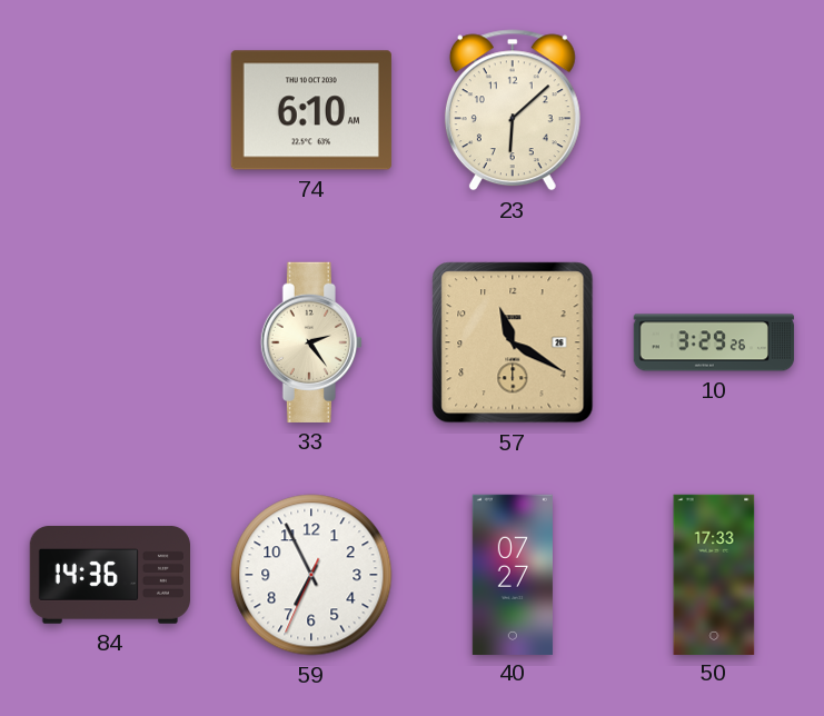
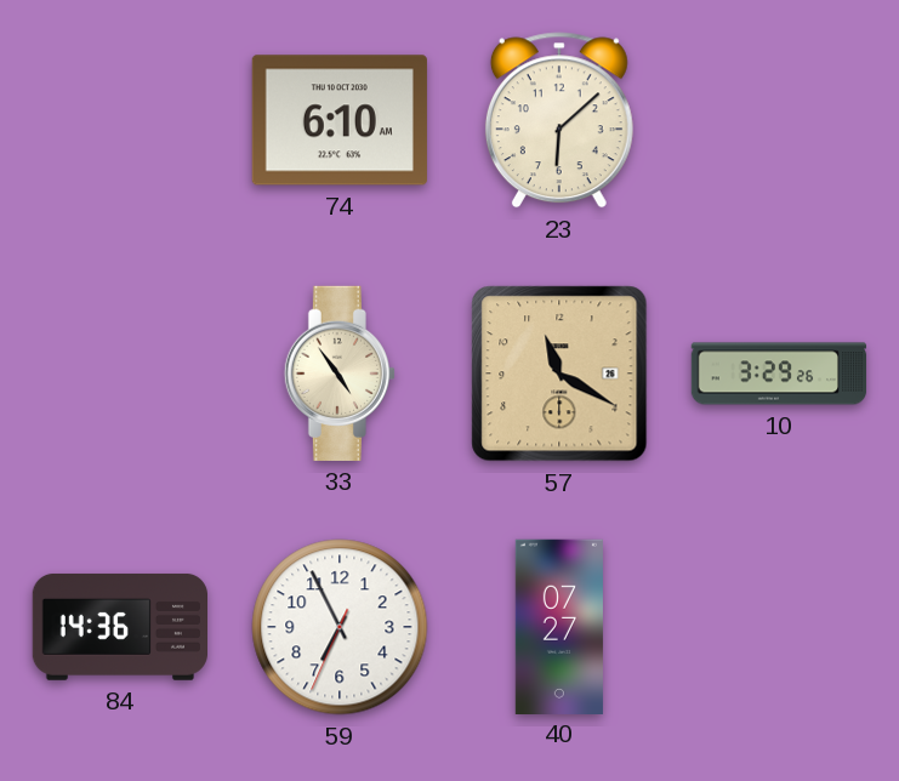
33: 2:24 -> 4:54
50: 17:33 -> none
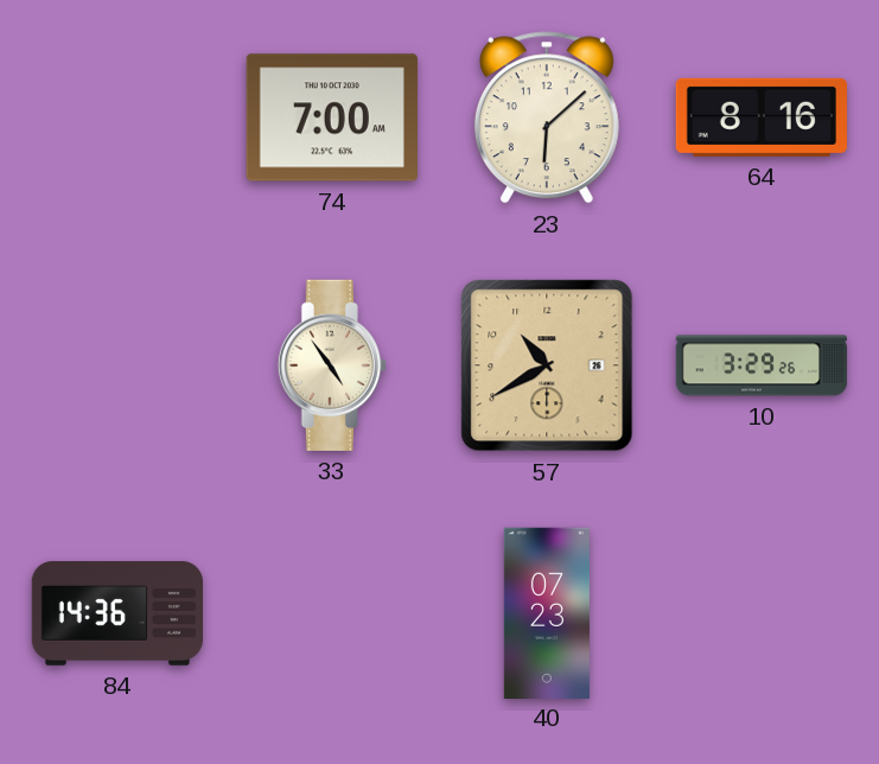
74: 6:10 -> 7:00
64: none -> 8:16
57: 11:20 -> 10:40
59: 6:55 -> none
40: 07:27 -> 07:23
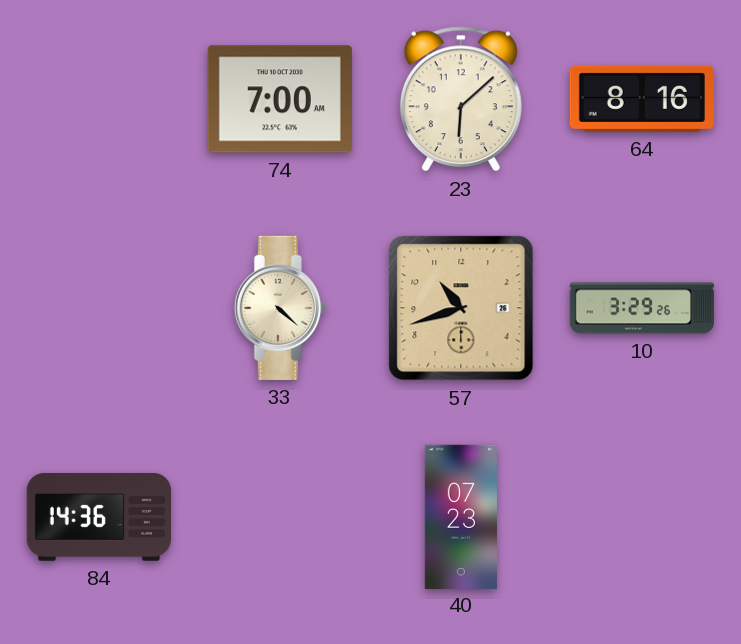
33: 4:54 -> 4:22
57: 10:40 -> 10:42
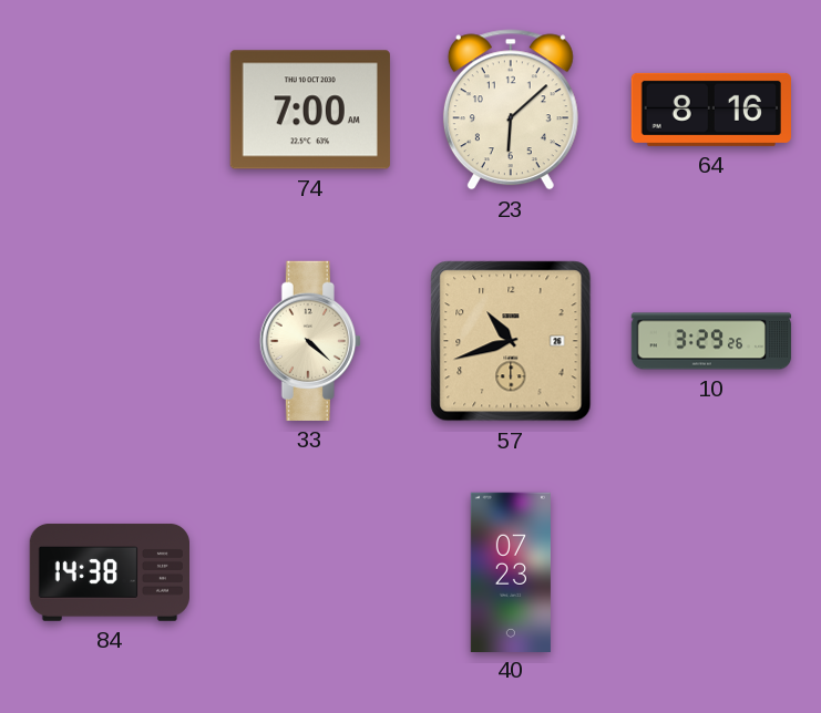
84: 14:36 -> 14:38
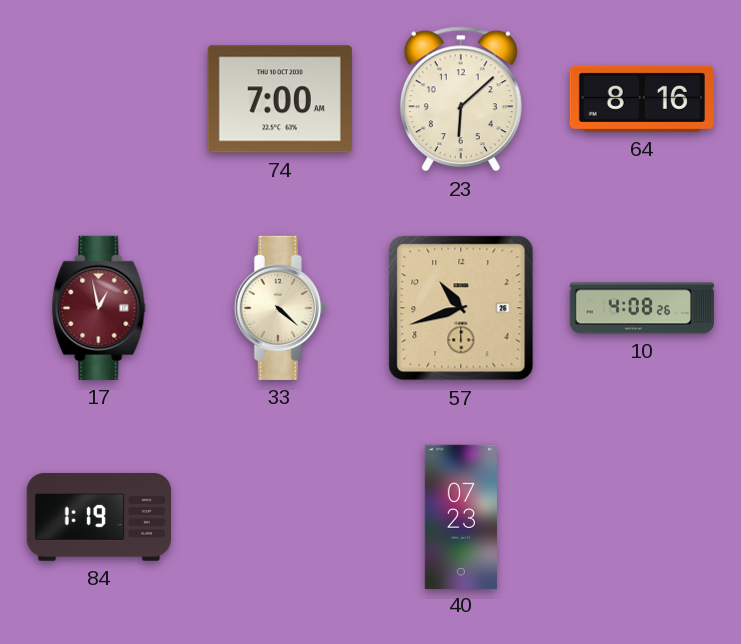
17: none -> 12:58
10: 3:29 -> 4:08
84: 14:38 -> 1:19
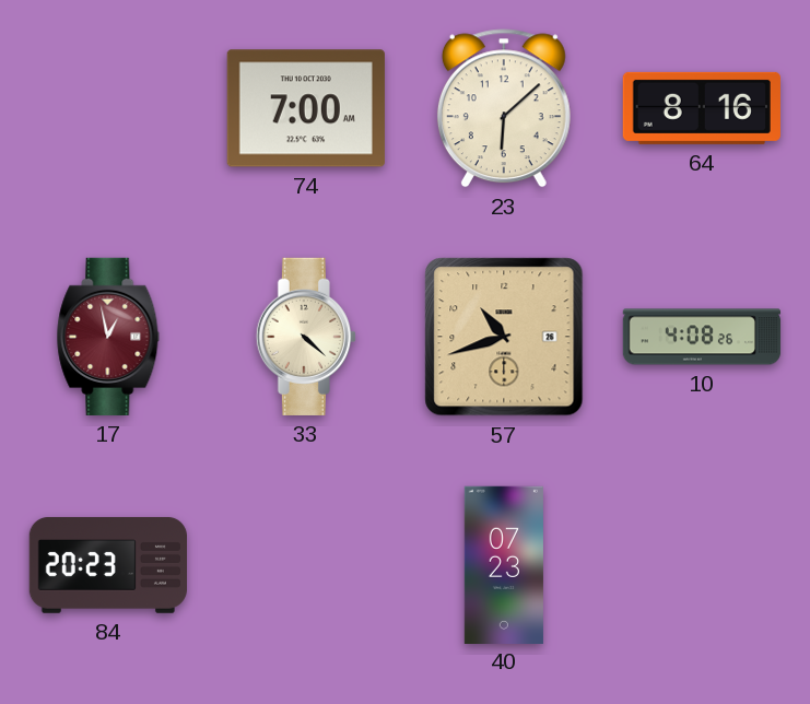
84: 1:19 -> 20:23
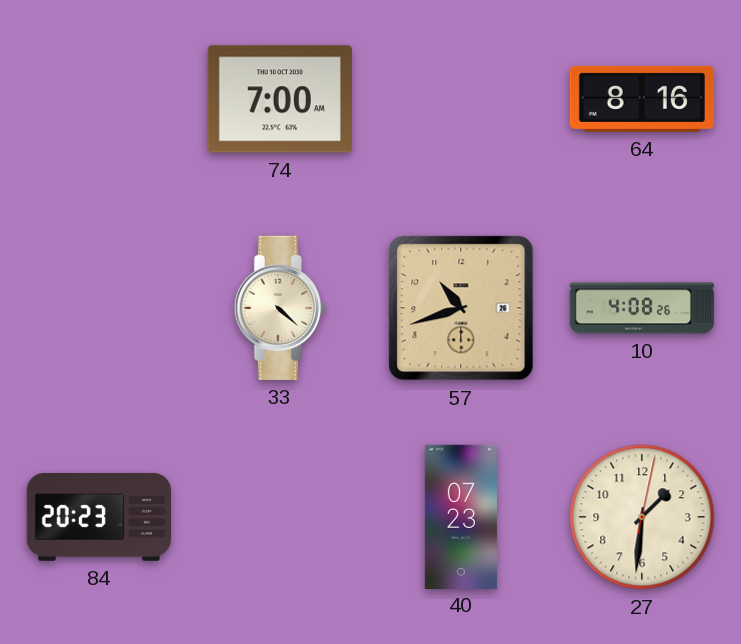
23: 6:08 -> none
17: 12:58 -> none
27: none -> 1:31
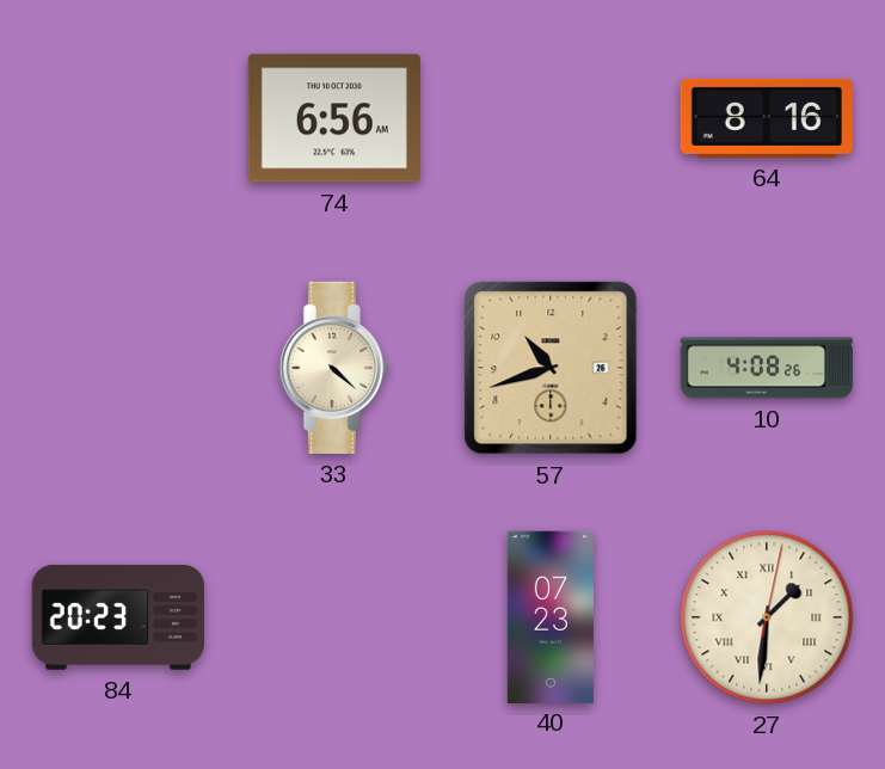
74: 7:00 -> 6:56
27 numerals: Arabic -> Roman
